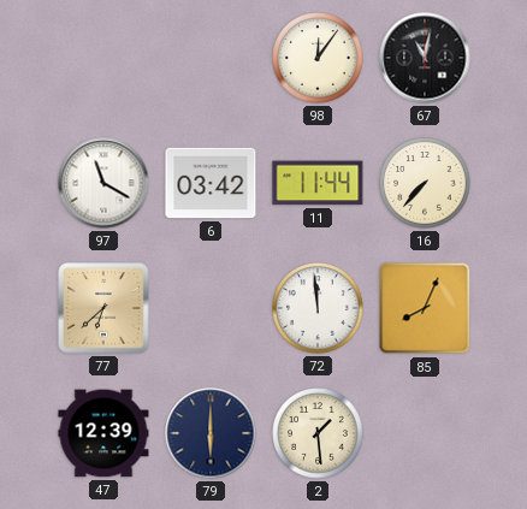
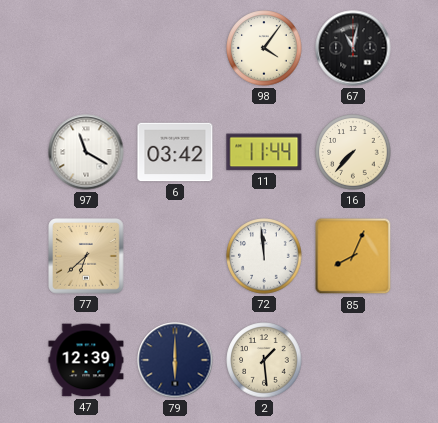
98: 12:06 -> 4:06
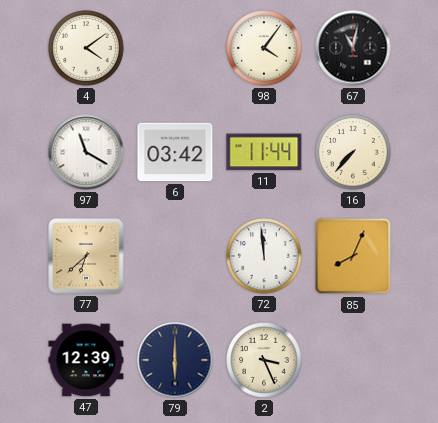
4: none -> 4:09
2: 1:29 -> 3:26
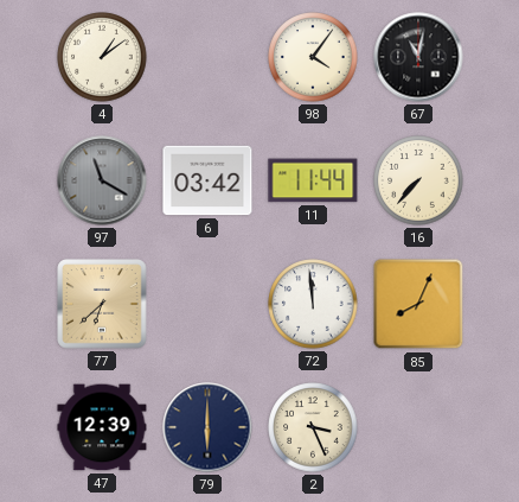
4: 4:09 -> 1:09
97 dial: white -> grey
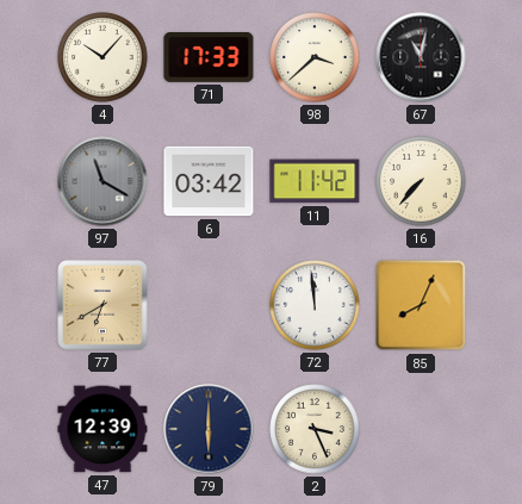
4: 1:09 -> 10:07
71: none -> 17:33
98: 4:06 -> 3:38
11: 11:44 -> 11:42
77: 6:38 -> 6:40
